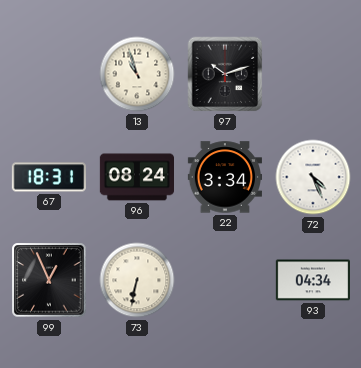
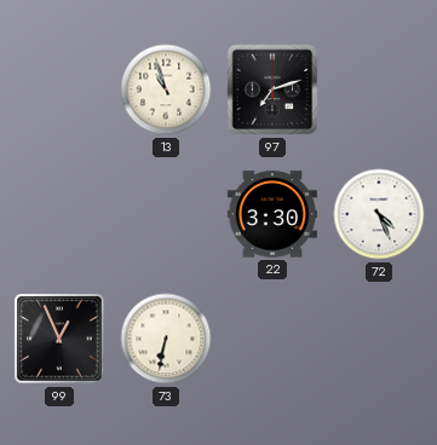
97: 10:12 -> 7:12
67: 18:31 -> none
96: 08:24 -> none
22: 3:34 -> 3:30
93: 04:34 -> none
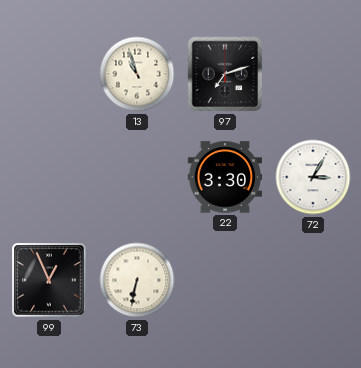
72: 4:26 -> 3:05
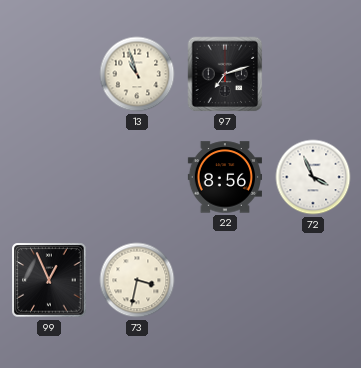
22: 3:30 -> 8:56
72: 3:05 -> 3:56
73: 6:32 -> 3:32
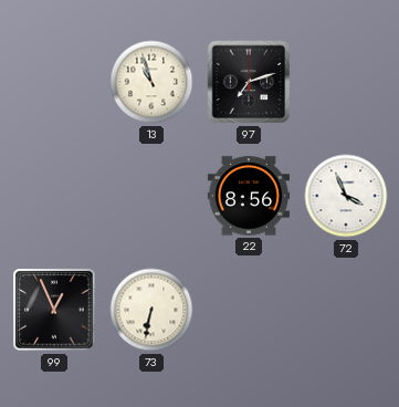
73: 3:32 -> 6:32
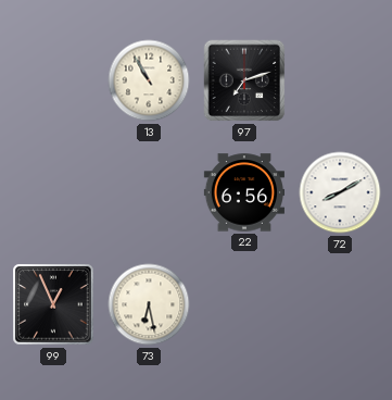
13: 10:57 -> 10:55
22: 8:56 -> 6:56
72: 3:56 -> 8:10
73: 6:32 -> 6:28
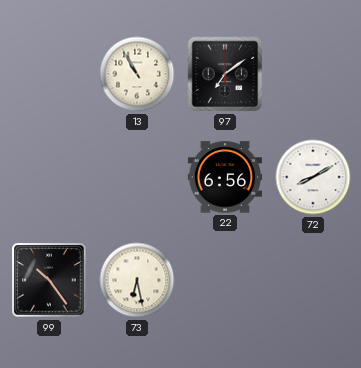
97: 7:12 -> 7:09
99: 12:56 -> 10:24
